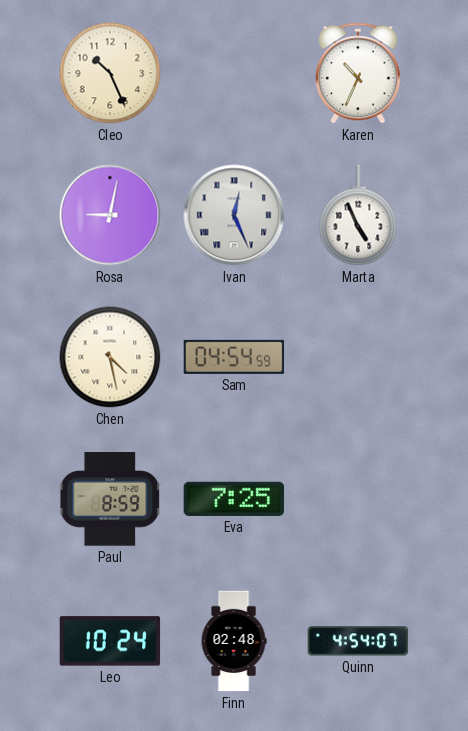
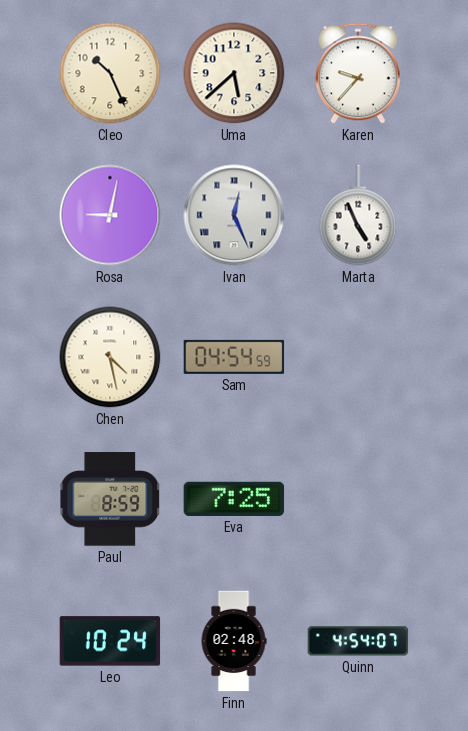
Uma: none -> 5:38
Karen: 10:34 -> 9:37
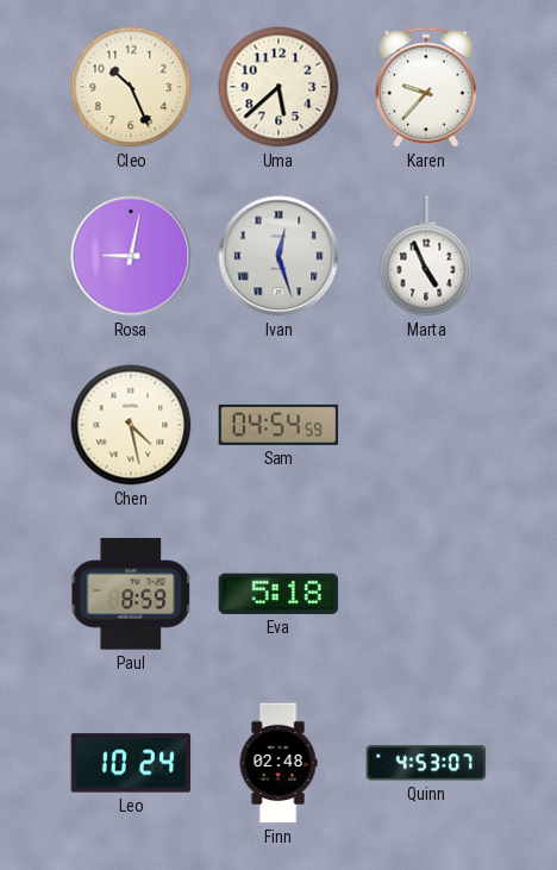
Ivan: 12:26 -> 12:27
Eva: 7:25 -> 5:18
Quinn: 4:54 -> 4:53
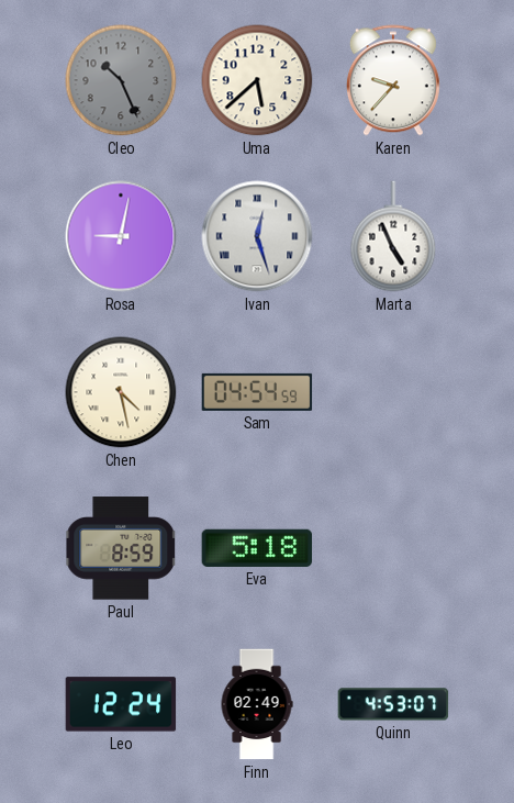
Cleo dial: cream -> grey
Leo: 10:24 -> 12:24
Finn: 02:48 -> 02:49
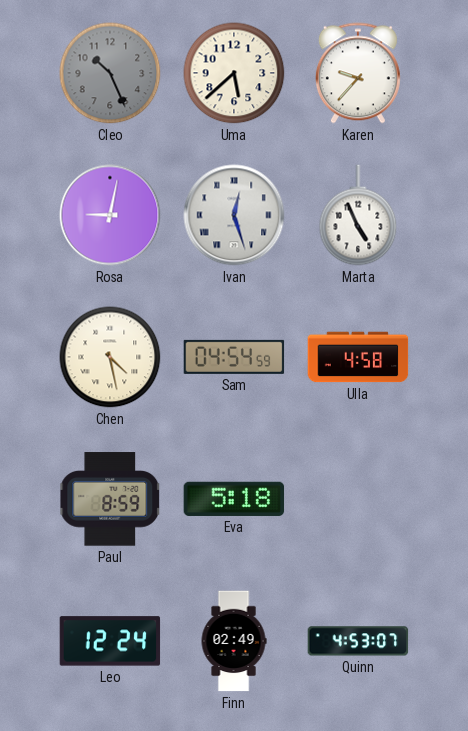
Ulla: none -> 4:58
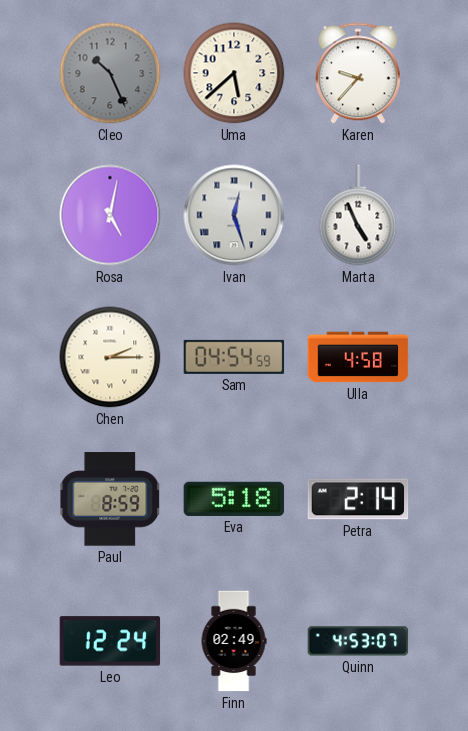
Rosa: 9:02 -> 5:02
Chen: 4:28 -> 2:15
Petra: none -> 2:14
